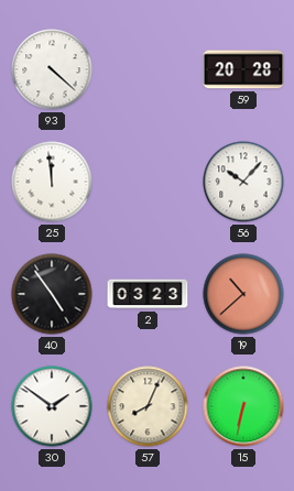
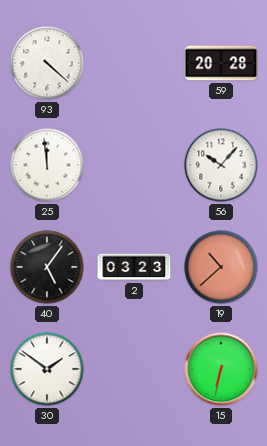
40: 4:54 -> 5:06
57: 8:04 -> none
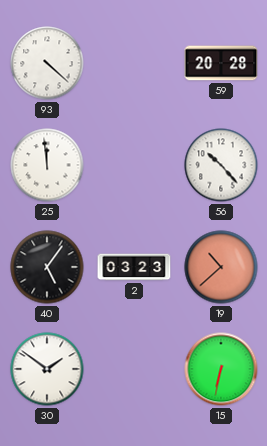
56: 10:07 -> 10:23
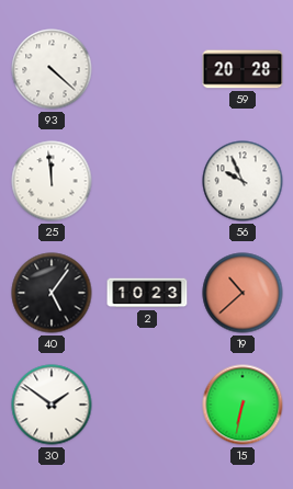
56: 10:23 -> 9:56
2: 03:23 -> 10:23
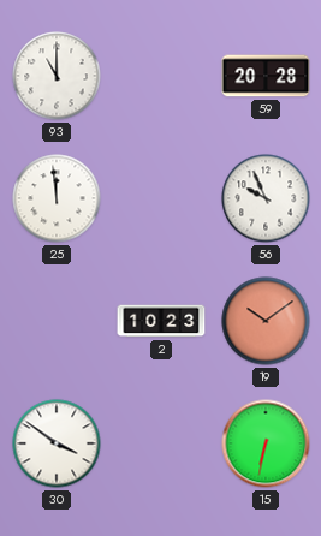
93: 4:22 -> 11:00
40: 5:06 -> none
19: 10:38 -> 10:09
30: 1:51 -> 3:51
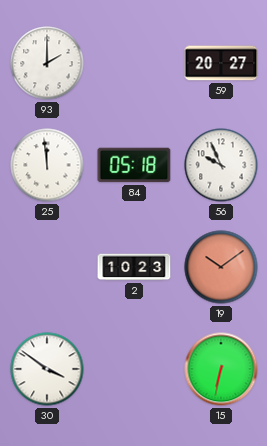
93: 11:00 -> 2:00
59: 20:28 -> 20:27
84: none -> 05:18
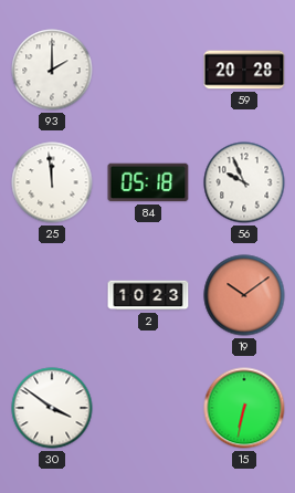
59: 20:27 -> 20:28
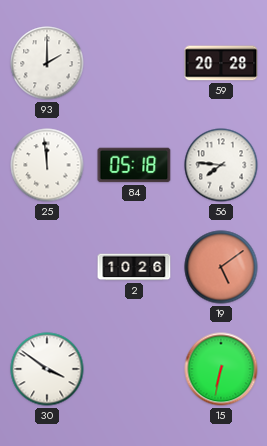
56: 9:56 -> 7:46
2: 10:23 -> 10:26
19: 10:09 -> 5:09
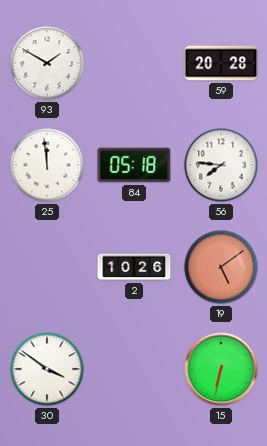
93: 2:00 -> 1:50
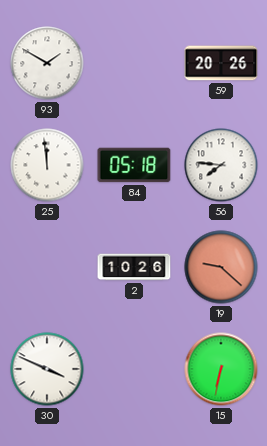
59: 20:28 -> 20:26
19: 5:09 -> 9:22
30: 3:51 -> 3:49
